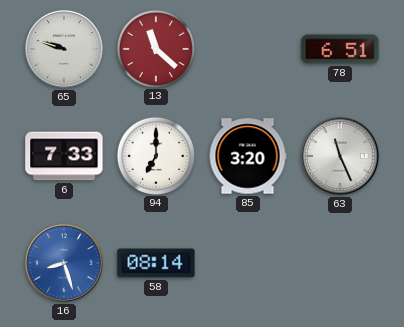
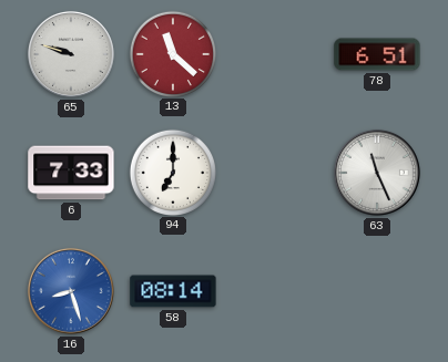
85: 3:20 -> none
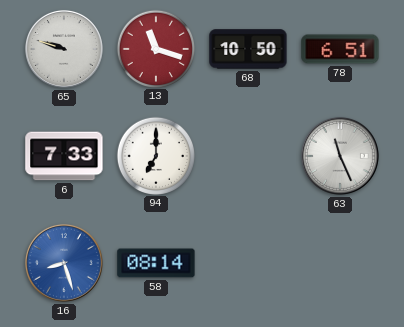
13: 11:22 -> 11:18
68: none -> 10:50
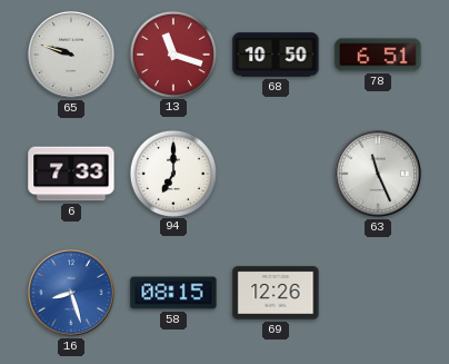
58: 08:14 -> 08:15
69: none -> 12:26
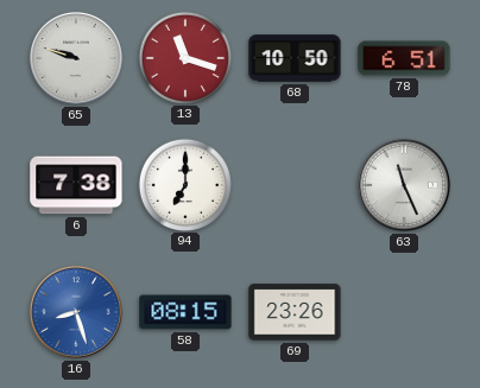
6: 7:33 -> 7:38
69: 12:26 -> 23:26
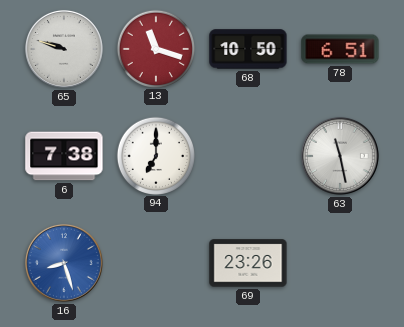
63: 11:26 -> 11:28
58: 08:15 -> none
